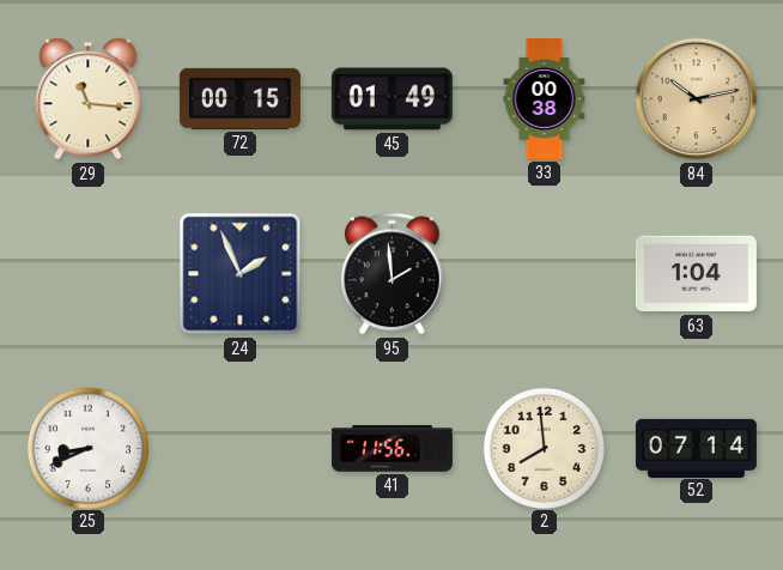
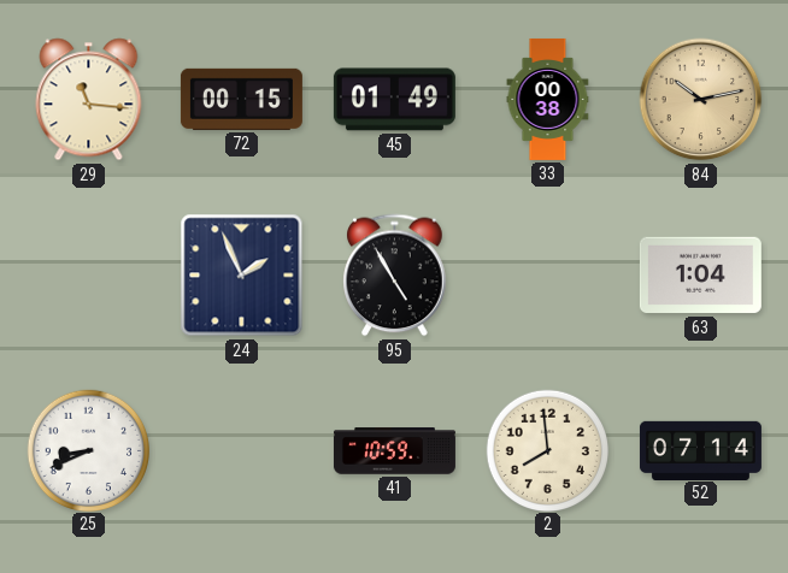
95: 1:59 -> 4:55
41: 11:56 -> 10:59
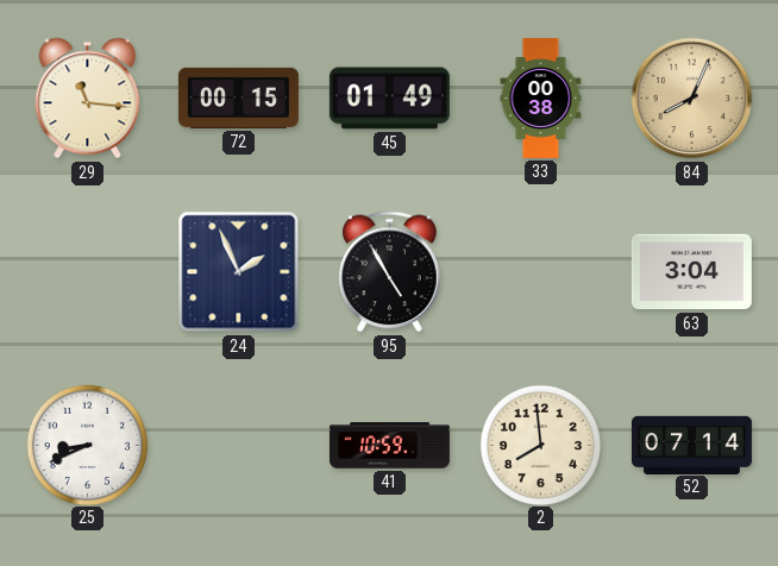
84: 10:13 -> 8:04
63: 1:04 -> 3:04
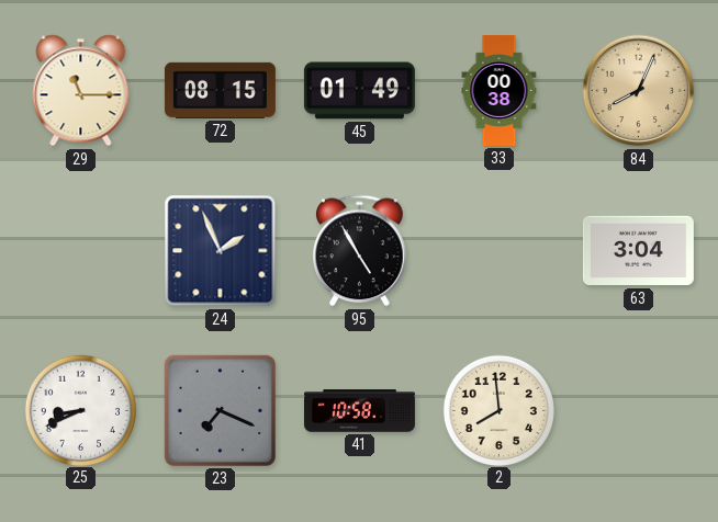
29: 11:16 -> 11:15
72: 00:15 -> 08:15
23: none -> 7:19
41: 10:59 -> 10:58
52: 07:14 -> none
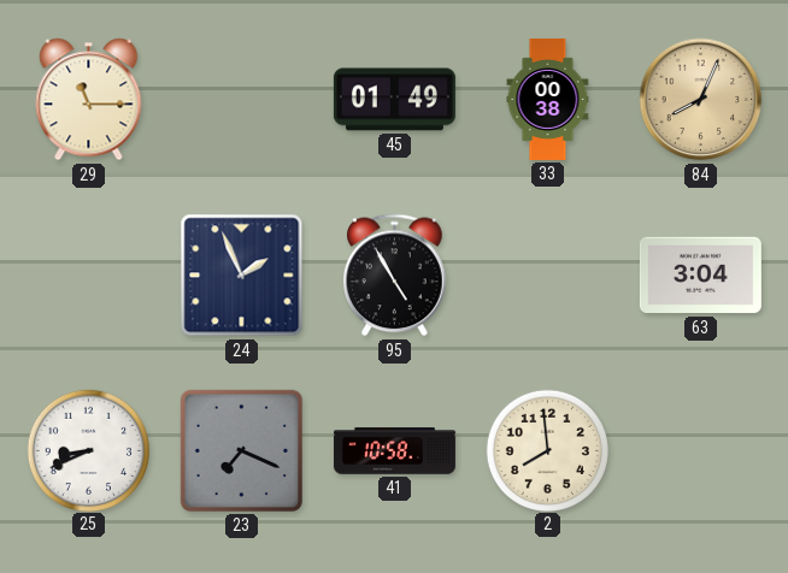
72: 08:15 -> none
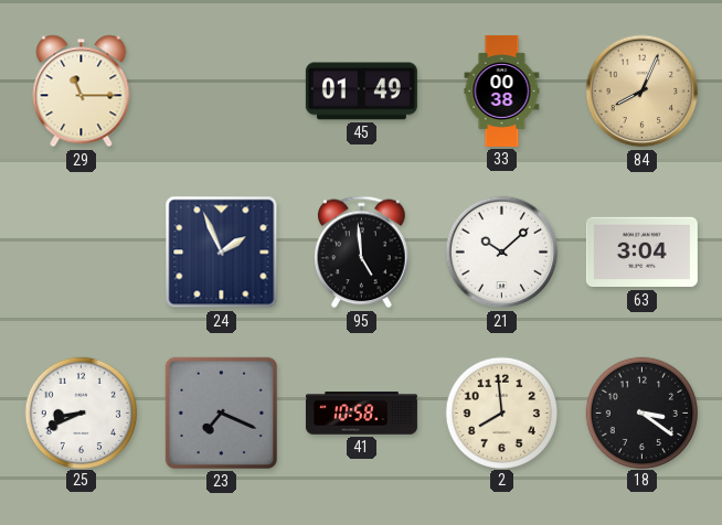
95: 4:55 -> 4:59
21: none -> 10:08
18: none -> 3:21
